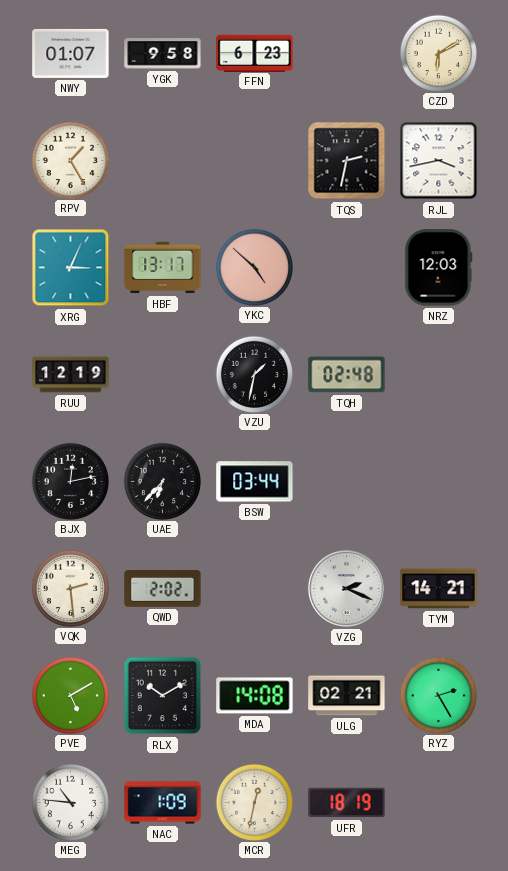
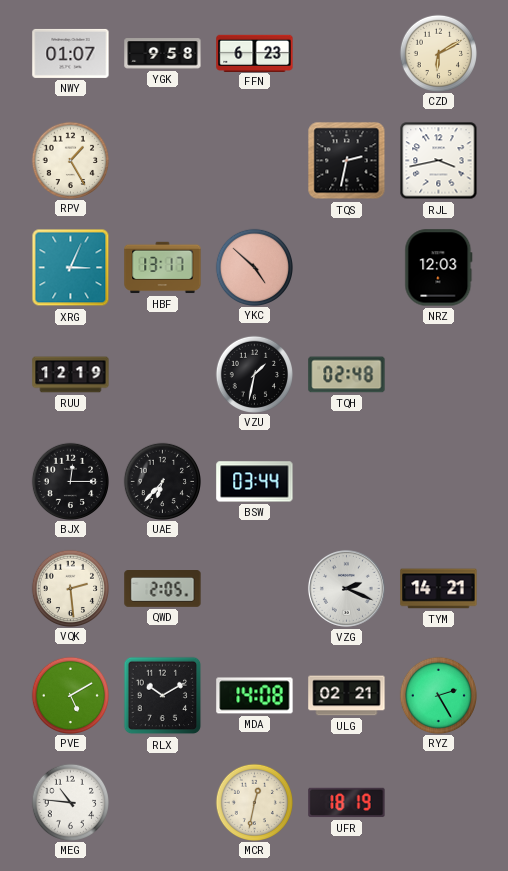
BJX: 12:13 -> 12:15
QWD: 2:02 -> 2:05
NAC: 1:09 -> none
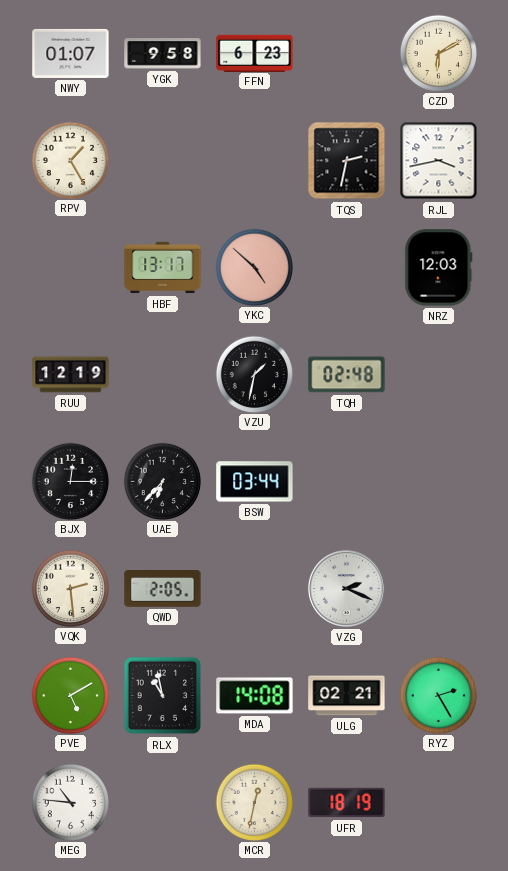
XRG: 3:04 -> none
TYM: 14:21 -> none
RLX: 10:10 -> 10:58
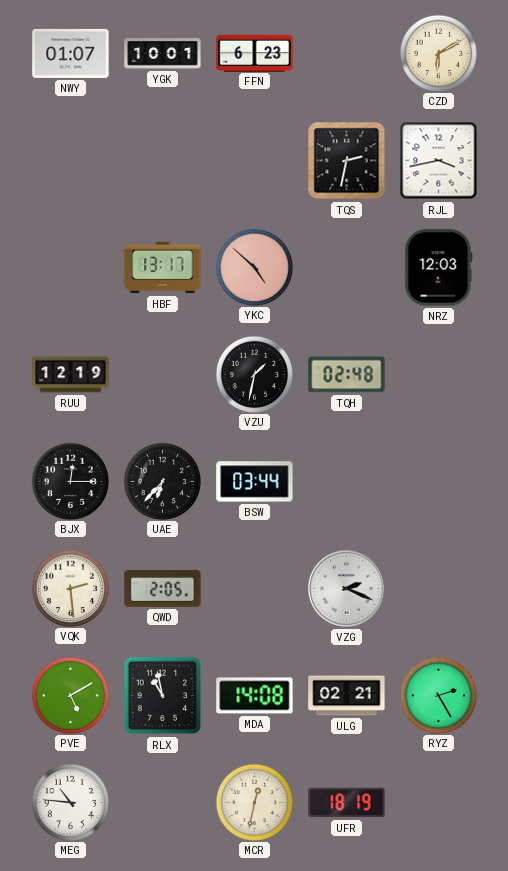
YGK: 9:58 -> 10:01
RPV: 1:25 -> none
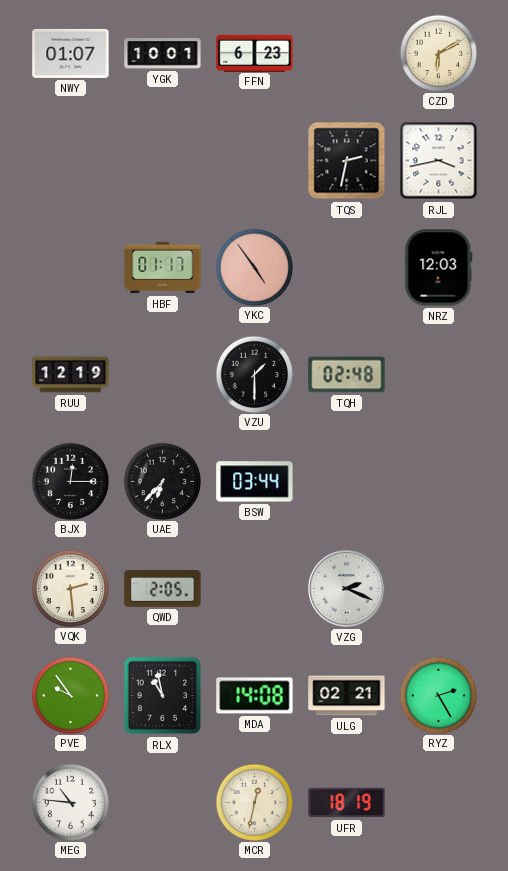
HBF: 13:17 -> 01:17
YKC: 4:52 -> 4:54
VZU: 1:32 -> 1:30
PVE: 5:10 -> 9:54
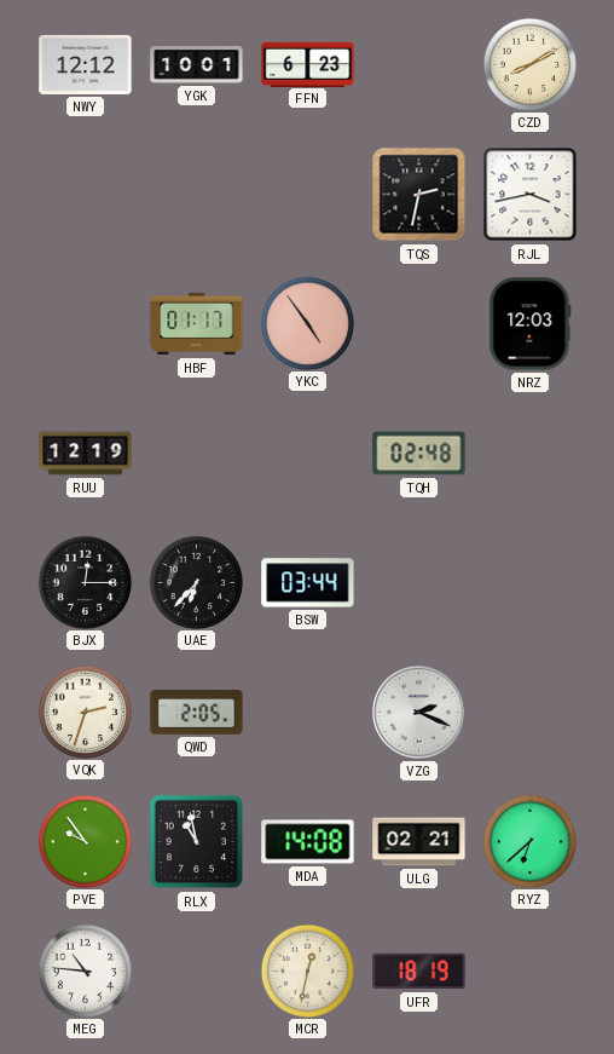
NWY: 01:07 -> 12:12
CZD: 6:10 -> 8:10
VZU: 1:30 -> none
VQK: 2:29 -> 2:33
RYZ: 2:25 -> 6:38
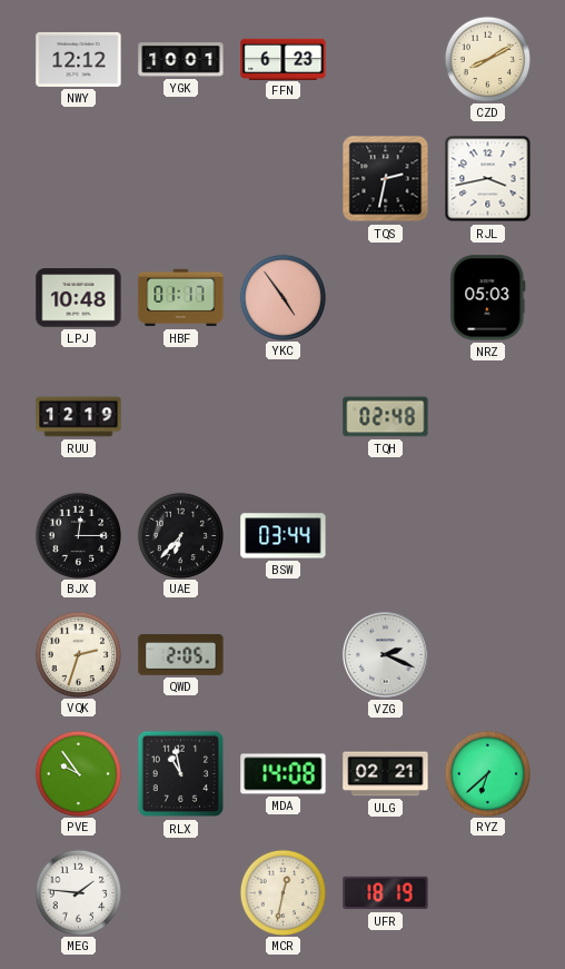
LPJ: none -> 10:48
NRZ: 12:03 -> 05:03
MEG: 10:46 -> 1:46
